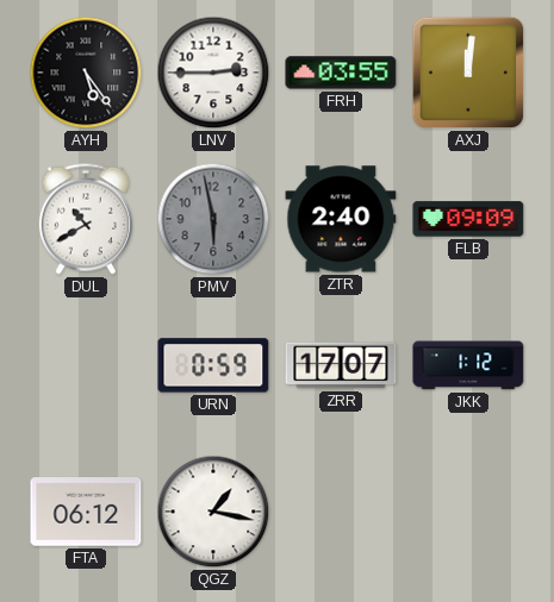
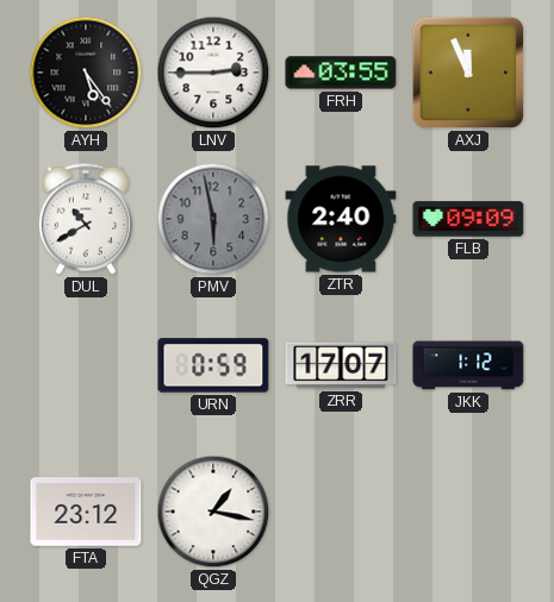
AXJ: 12:01 -> 11:56
FTA: 06:12 -> 23:12
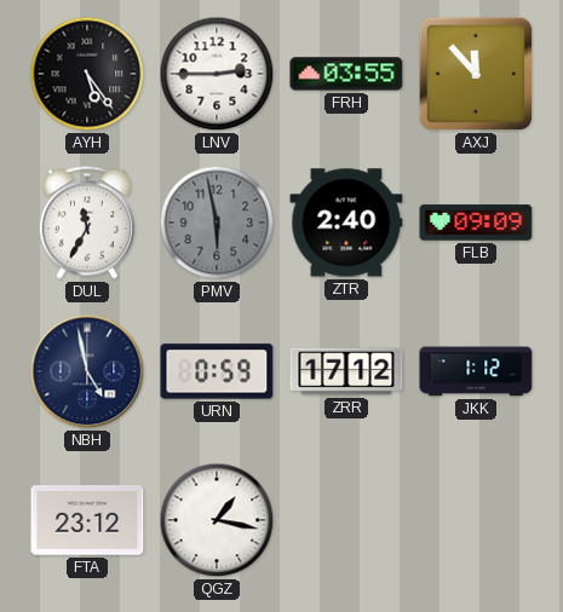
AXJ: 11:56 -> 11:53
DUL: 10:40 -> 11:35
NBH: none -> 4:58
ZRR: 17:07 -> 17:12
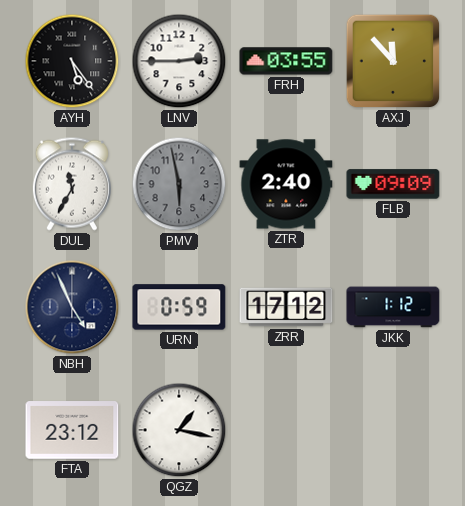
NBH: 4:58 -> 4:56
